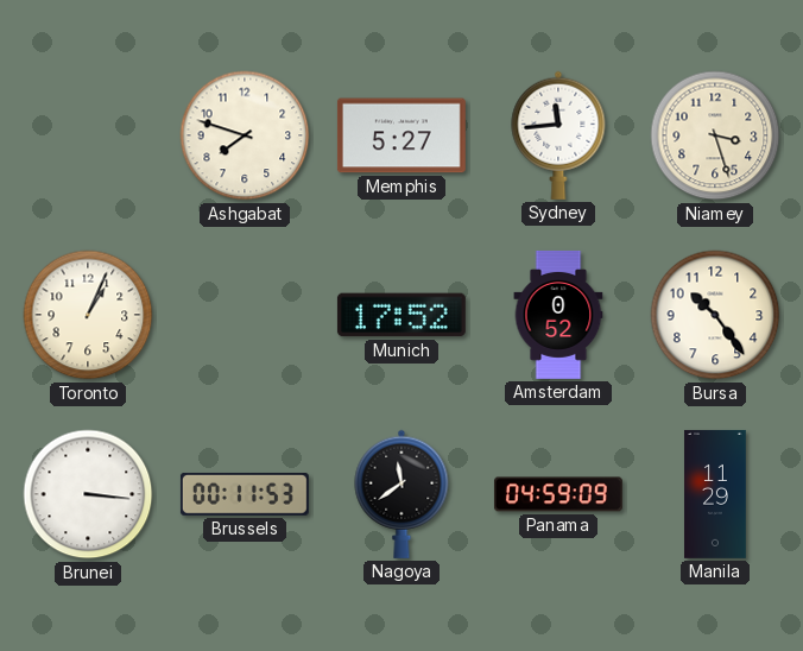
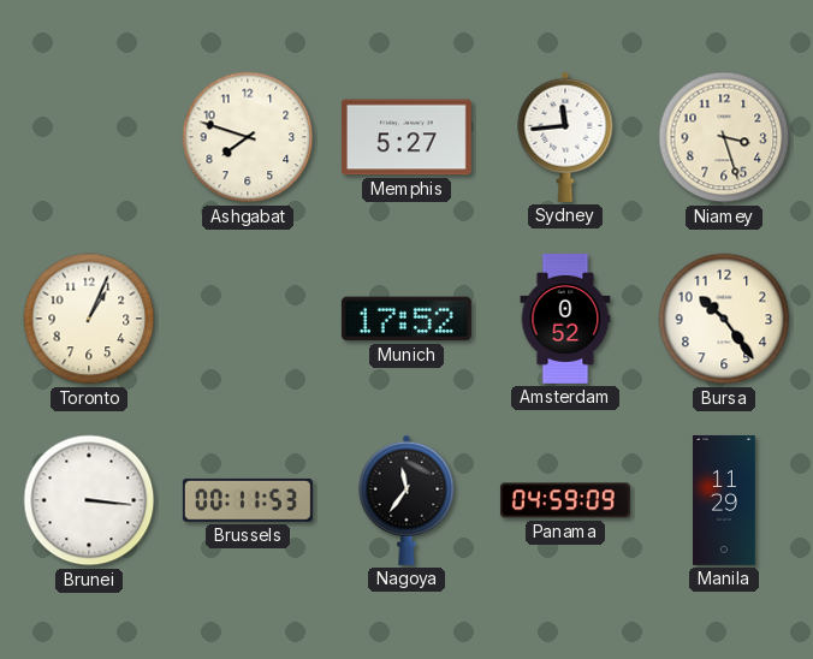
Nagoya: 11:39 -> 11:36
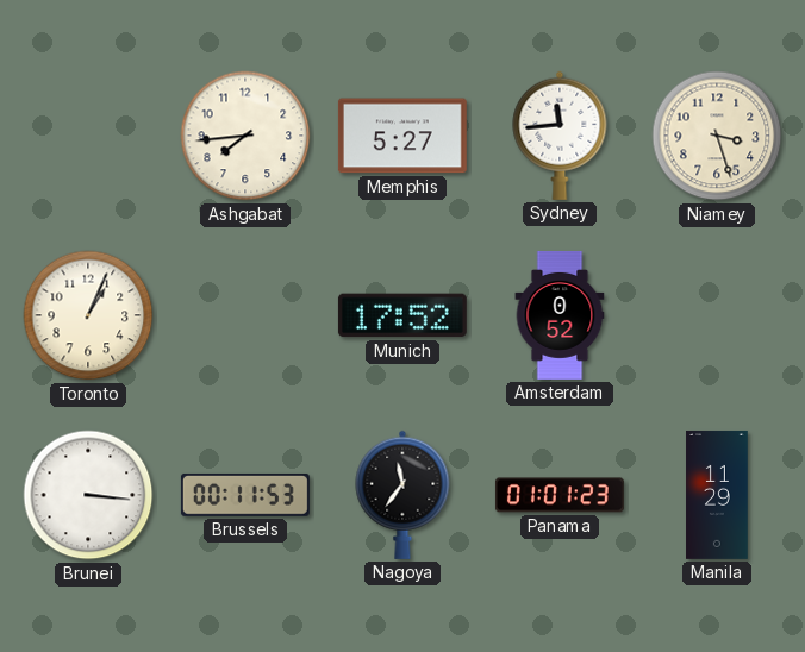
Ashgabat: 7:48 -> 7:44
Bursa: 10:24 -> none
Panama: 04:59 -> 01:01
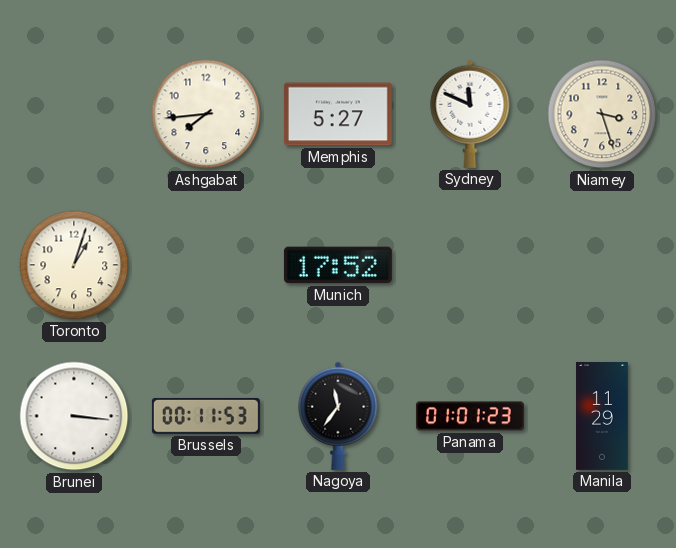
Sydney: 11:44 -> 11:49
Toronto: 1:04 -> 1:03
Amsterdam: 0:52 -> none
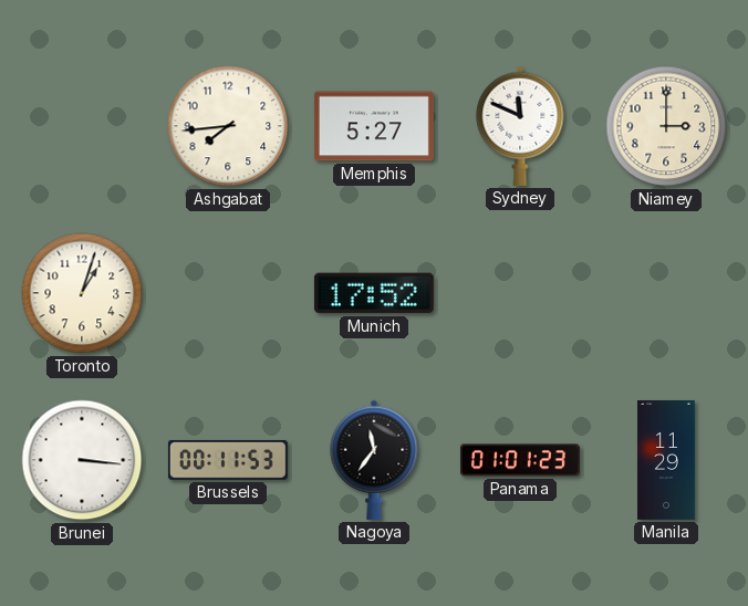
Niamey: 3:27 -> 3:00
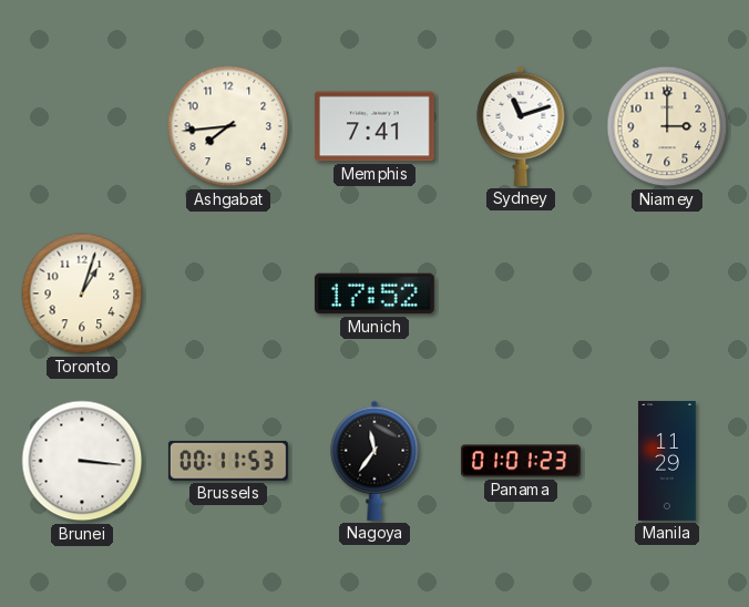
Memphis: 5:27 -> 7:41
Sydney: 11:49 -> 11:12
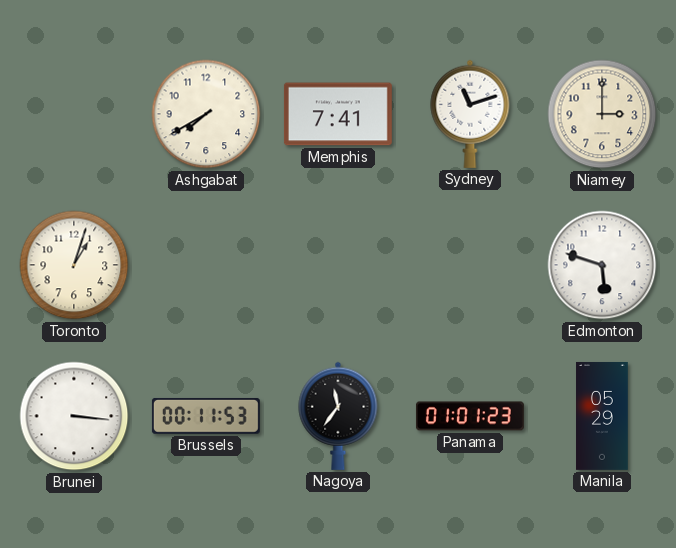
Ashgabat: 7:44 -> 7:40
Munich: 17:52 -> none
Edmonton: none -> 5:48
Manila: 11:29 -> 05:29
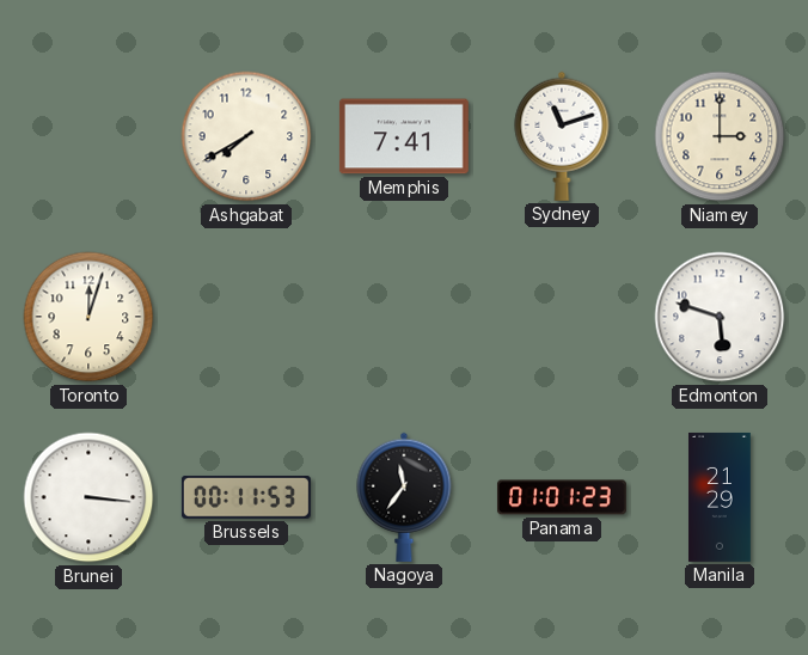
Toronto: 1:03 -> 12:03
Manila: 05:29 -> 21:29
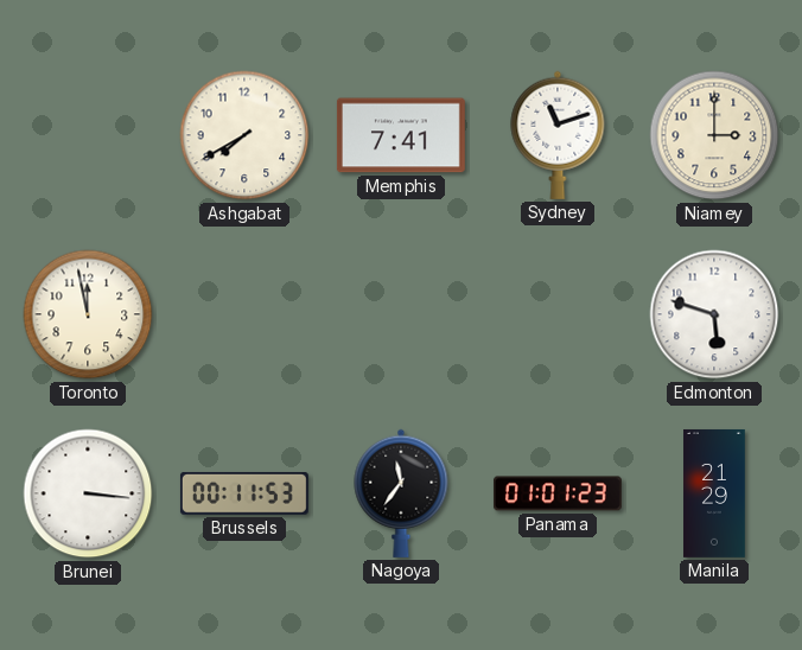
Toronto: 12:03 -> 11:58
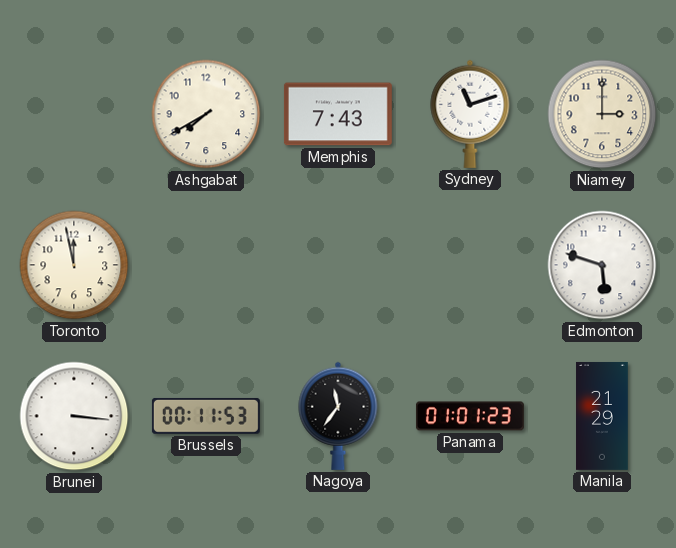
Memphis: 7:41 -> 7:43
